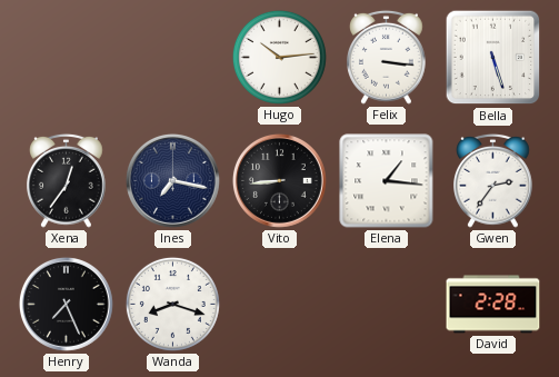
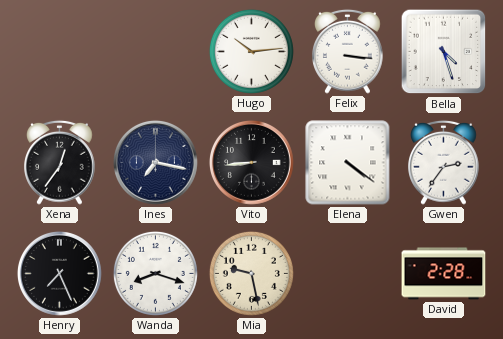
Bella: 5:27 -> 4:27
Elena: 1:16 -> 4:21
Mia: none -> 9:28
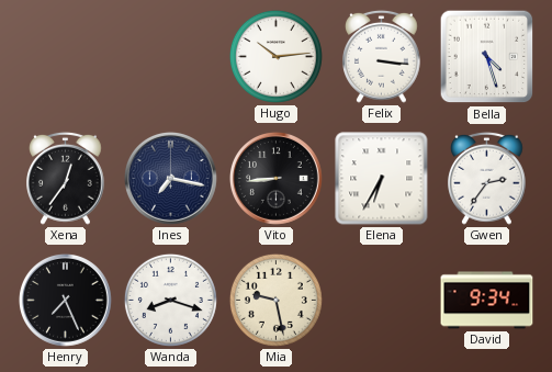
Elena: 4:21 -> 6:35
David: 2:28 -> 9:34
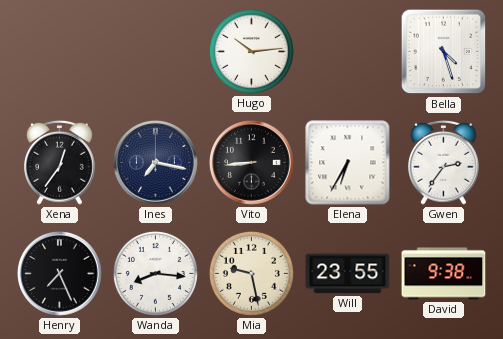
Felix: 3:16 -> none
Wanda: 8:18 -> 8:16
Will: none -> 23:55
David: 9:34 -> 9:38
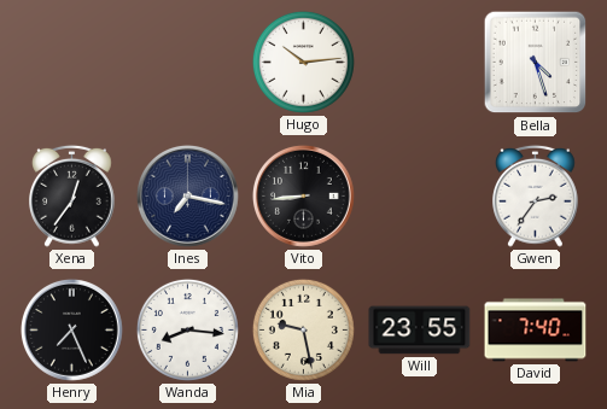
Elena: 6:35 -> none
David: 9:38 -> 7:40
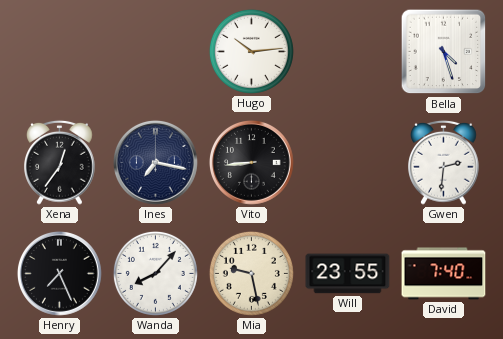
Gwen: 2:36 -> 2:31
Wanda: 8:16 -> 8:07
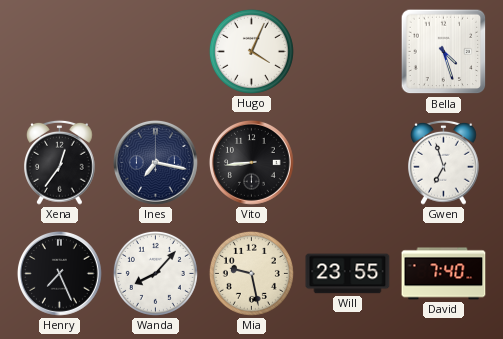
Hugo: 10:14 -> 4:04
Gwen: 2:31 -> 6:57
